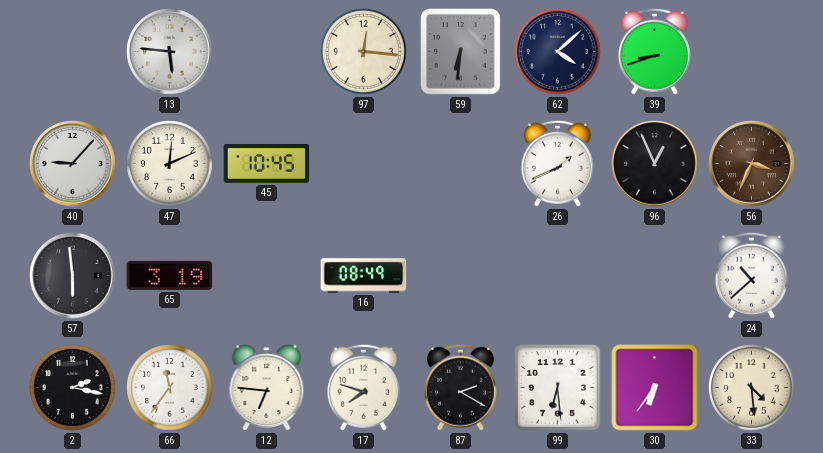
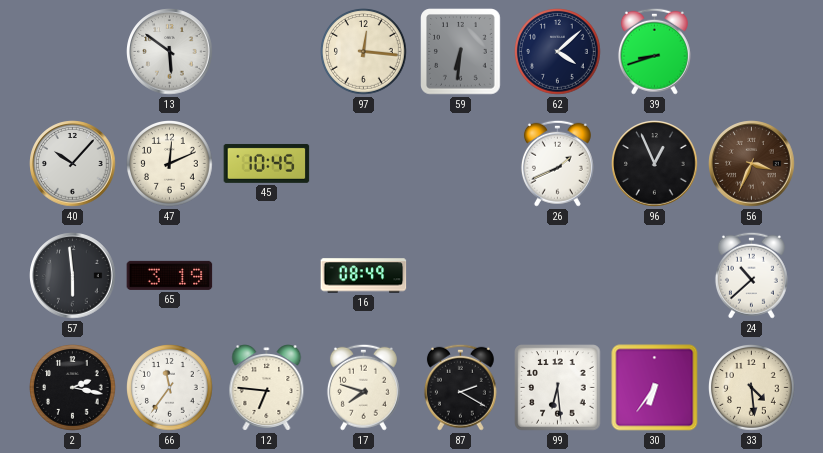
13: 5:46 -> 5:51
40: 9:07 -> 10:07
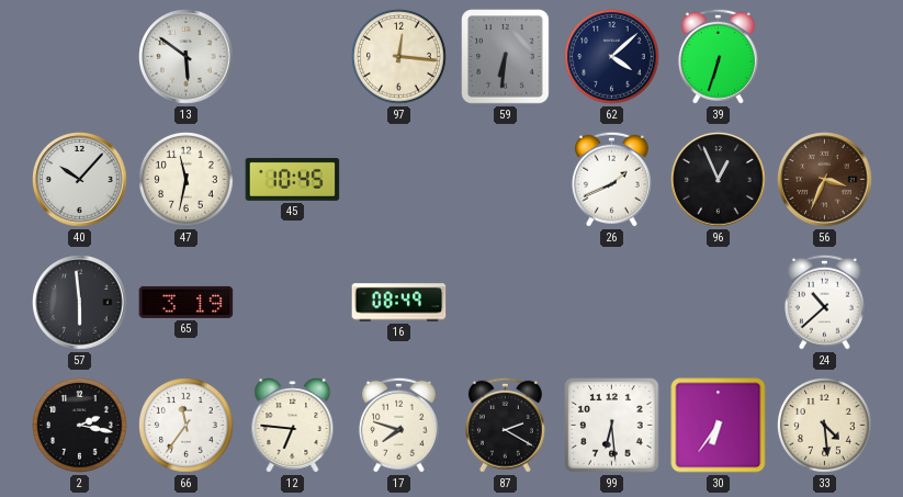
39: 8:42 -> 6:33
47: 12:11 -> 11:32
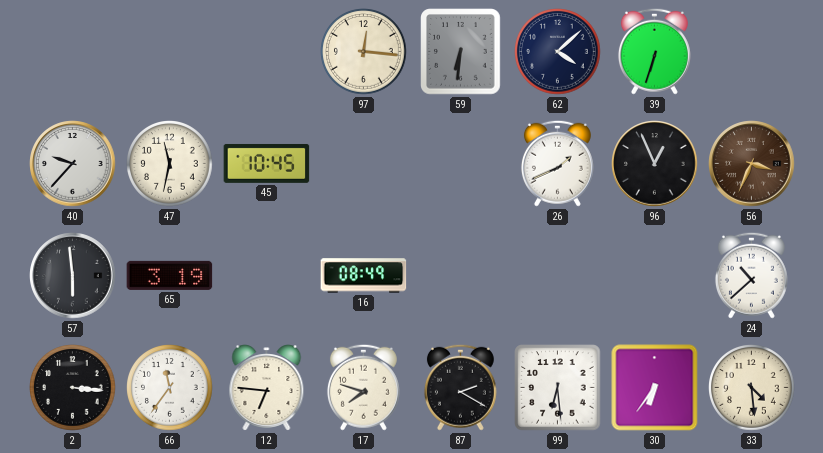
13: 5:51 -> none
40: 10:07 -> 9:37
2: 2:17 -> 3:16
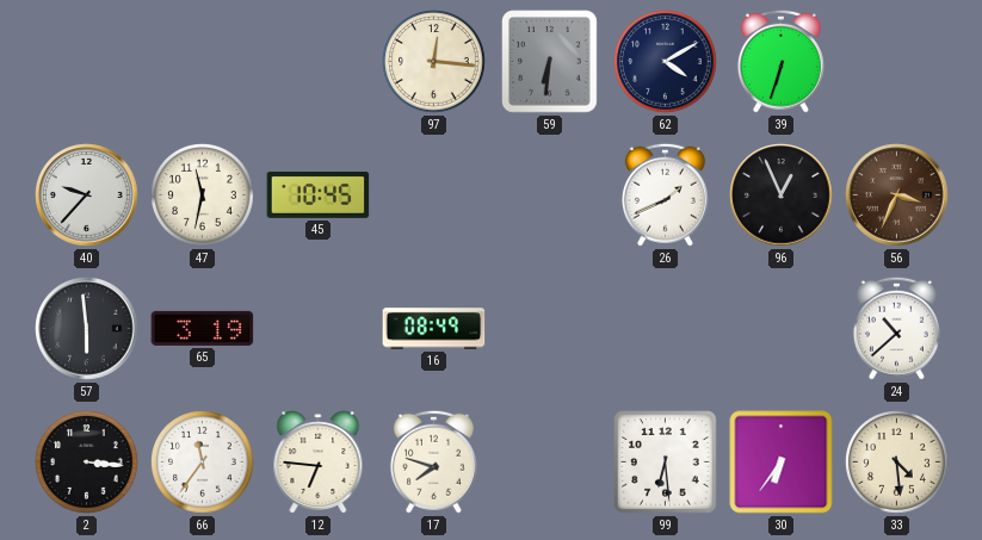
62: 4:08 -> 4:10
87: 2:20 -> none
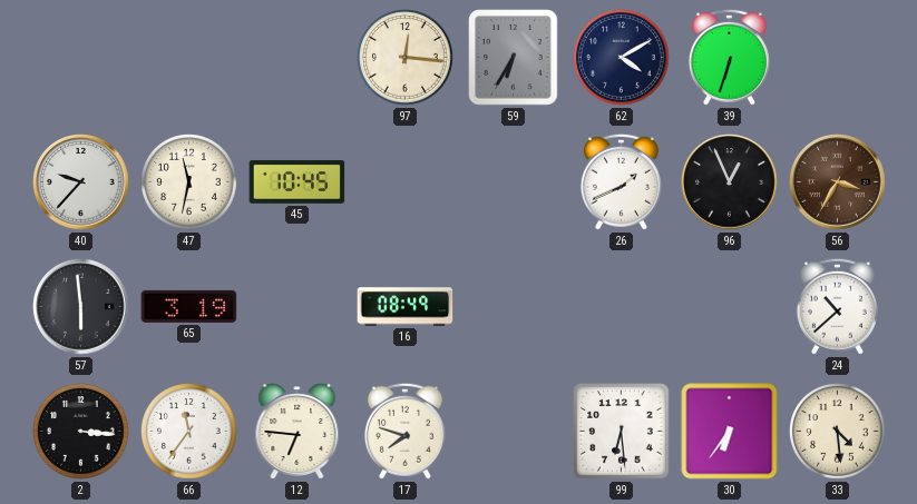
59: 6:31 -> 6:35
56: 3:34 -> 3:35
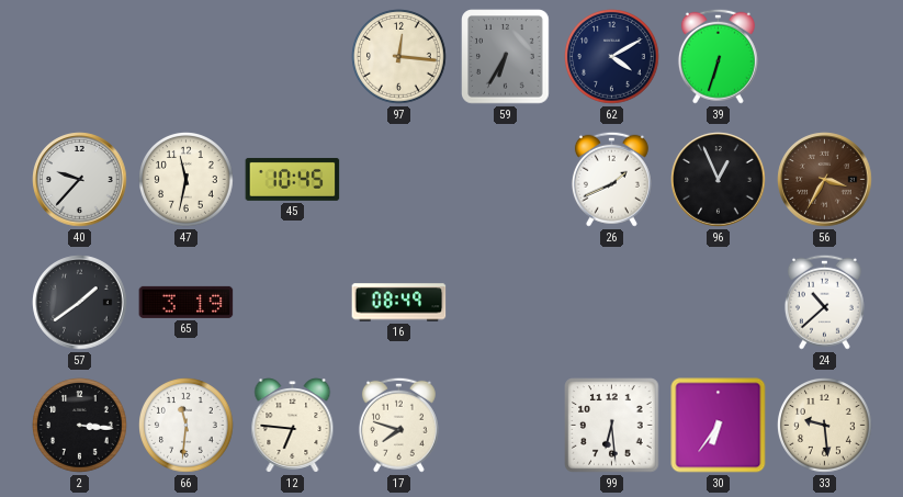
57: 5:59 -> 1:39
66: 11:36 -> 11:31
33: 4:29 -> 9:29
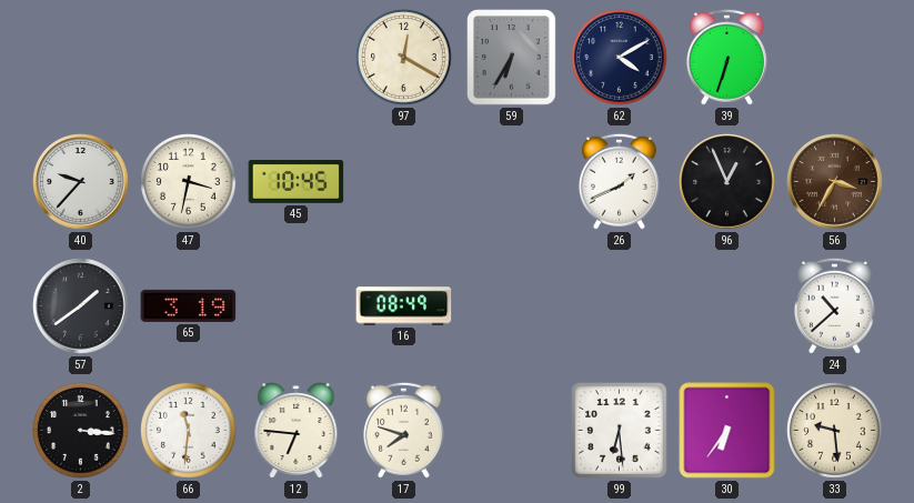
97: 12:16 -> 12:20
47: 11:32 -> 3:32
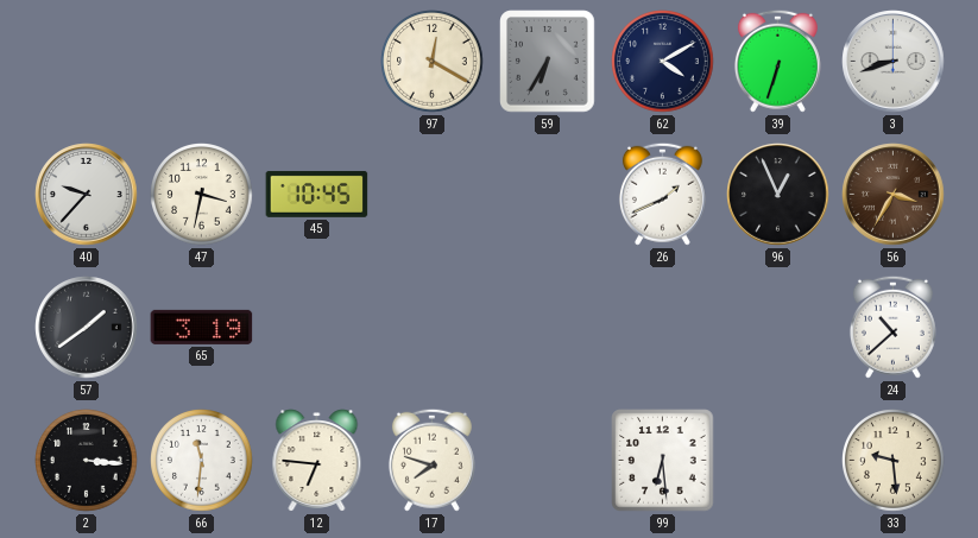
3: none -> 8:42
16: 08:49 -> none
30: 6:36 -> none
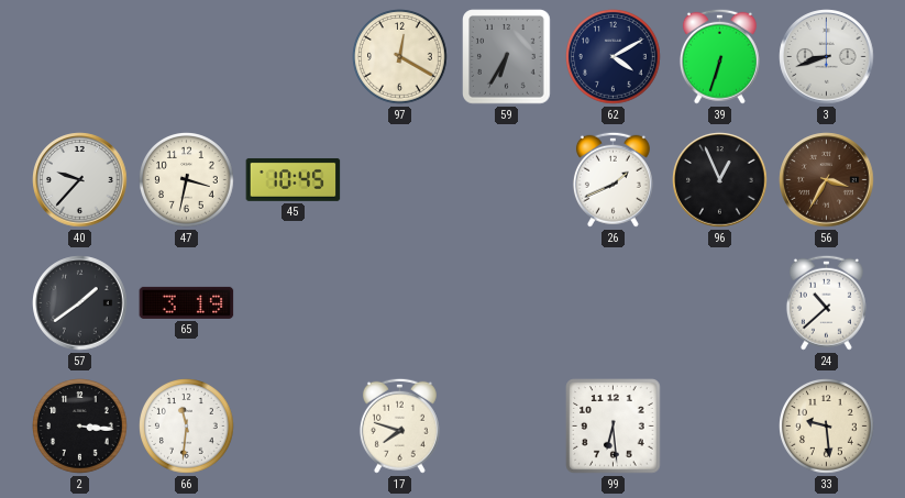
12: 6:46 -> none
